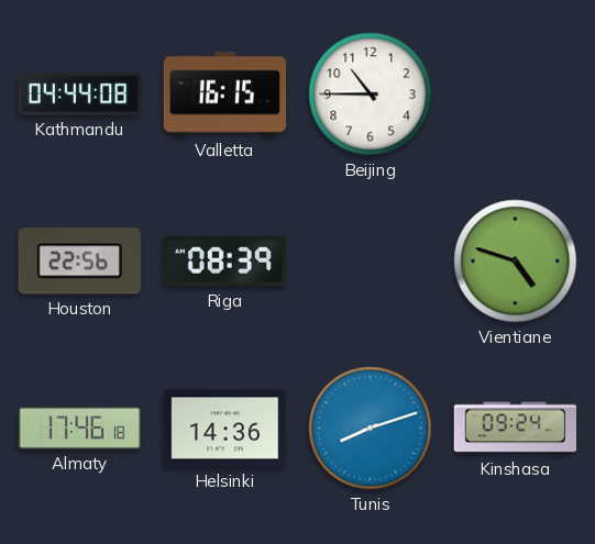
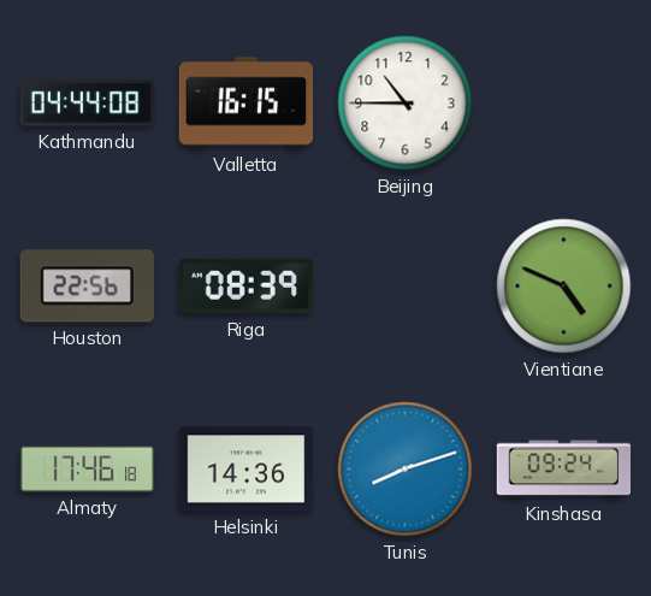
Vientiane: 4:48 -> 4:49
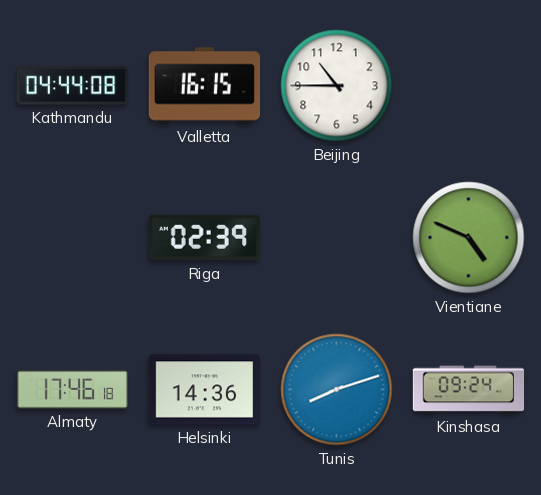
Houston: 22:56 -> none
Riga: 08:39 -> 02:39
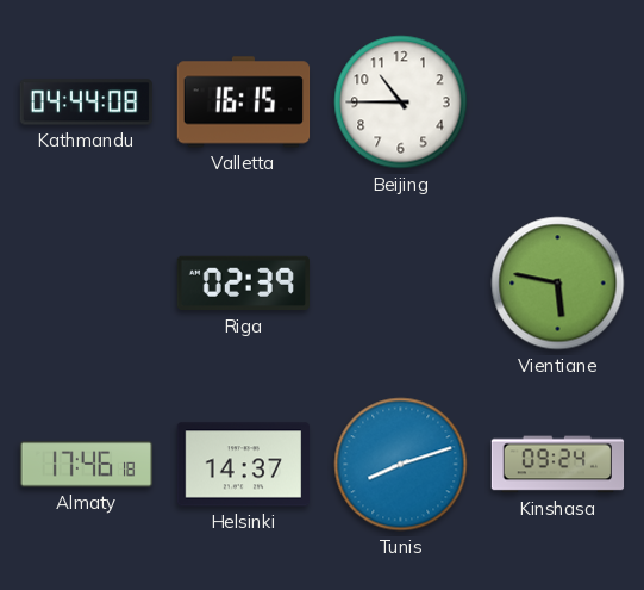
Vientiane: 4:49 -> 5:47
Helsinki: 14:36 -> 14:37
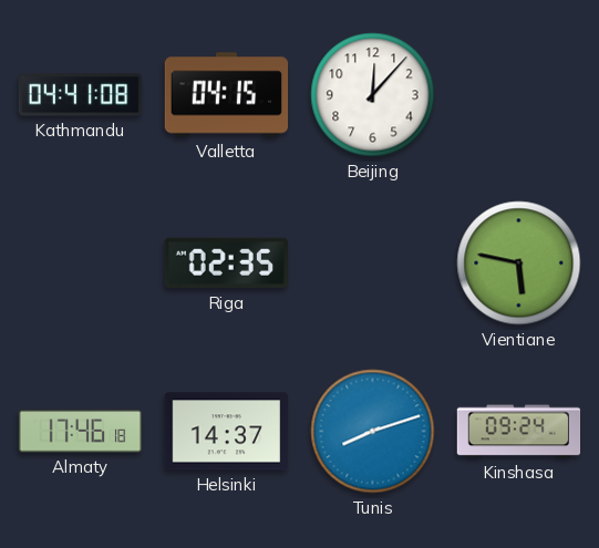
Kathmandu: 04:44 -> 04:41
Valletta: 16:15 -> 04:15
Beijing: 10:45 -> 12:07
Riga: 02:39 -> 02:35
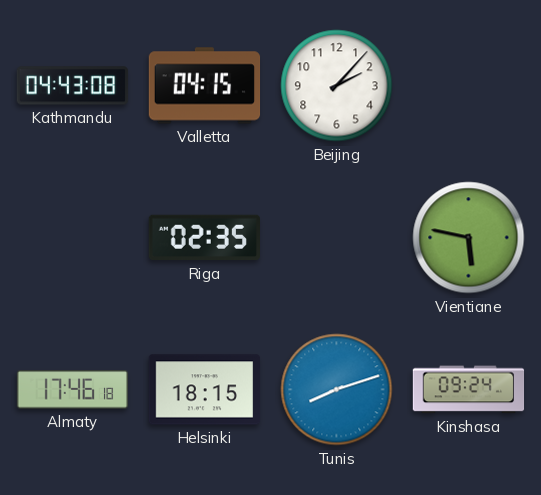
Kathmandu: 04:41 -> 04:43
Beijing: 12:07 -> 2:07
Helsinki: 14:37 -> 18:15
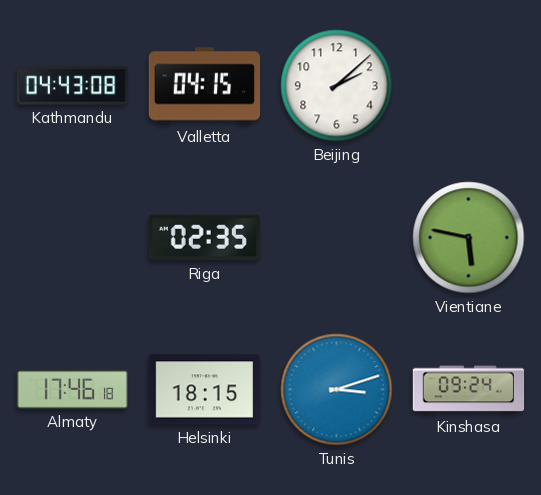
Beijing: 2:07 -> 2:08
Tunis: 8:12 -> 3:12
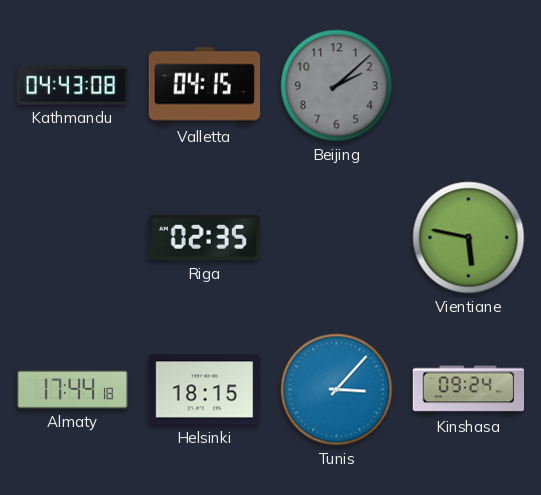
Beijing dial: white -> grey
Almaty: 17:46 -> 17:44
Tunis: 3:12 -> 3:07
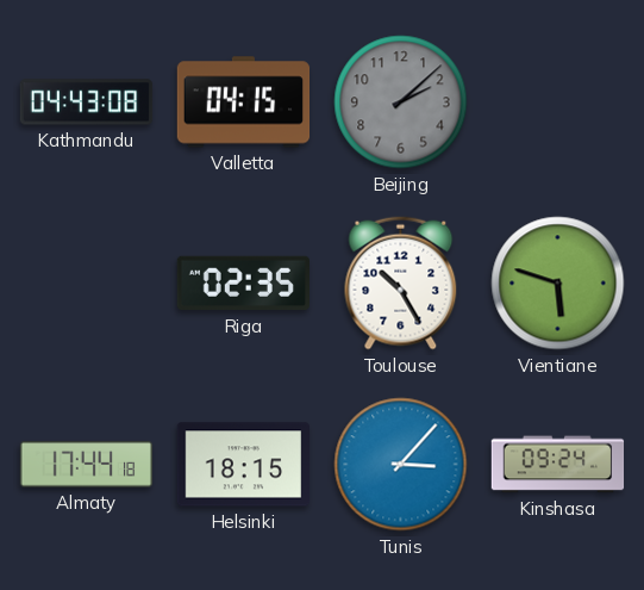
Toulouse: none -> 10:25
Vientiane: 5:47 -> 5:48
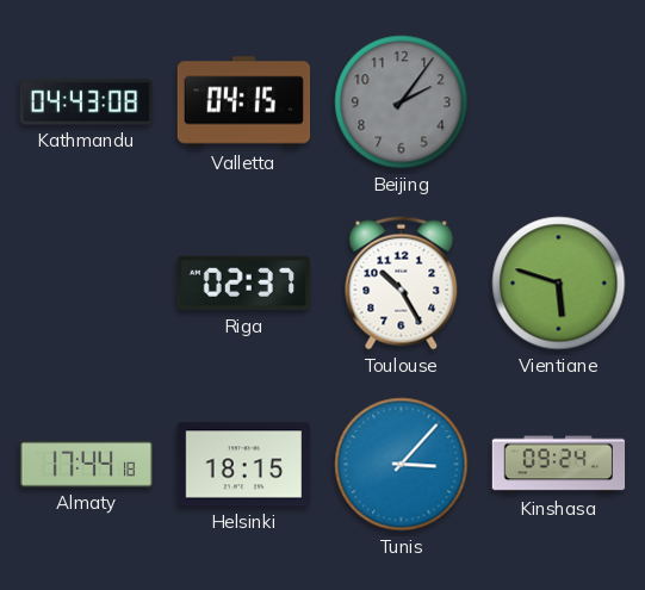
Beijing: 2:08 -> 2:06
Riga: 02:35 -> 02:37
